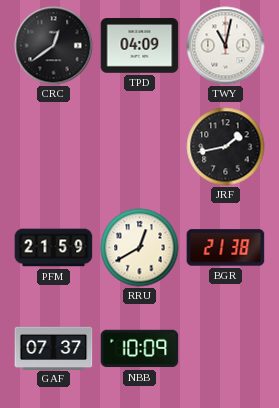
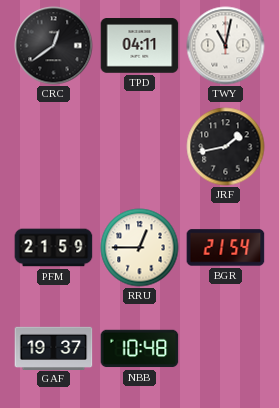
TPD: 04:09 -> 04:11
RRU: 12:40 -> 12:45
BGR: 21:38 -> 21:54
GAF: 07:37 -> 19:37
NBB: 10:09 -> 10:48
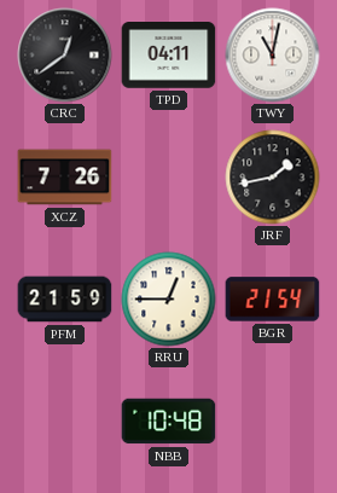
XCZ: none -> 7:26
GAF: 19:37 -> none
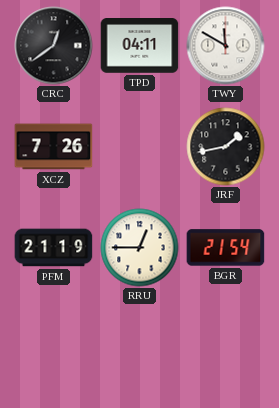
TWY: 11:02 -> 11:50
PFM: 21:59 -> 21:19
NBB: 10:48 -> none
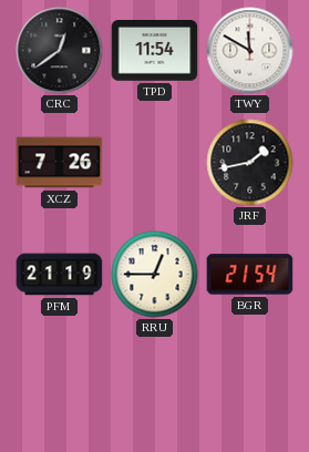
TPD: 04:11 -> 11:54
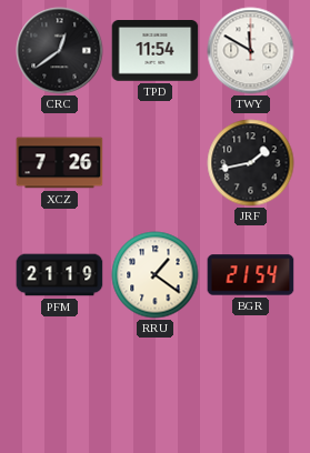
RRU: 12:45 -> 1:21
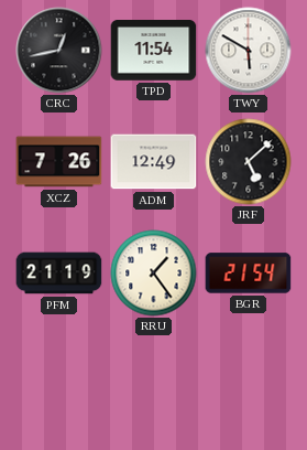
CRC: 12:39 -> 12:43
TWY: 11:50 -> 5:50
ADM: none -> 12:49
JRF: 1:43 -> 5:08
RRU: 1:21 -> 1:24
